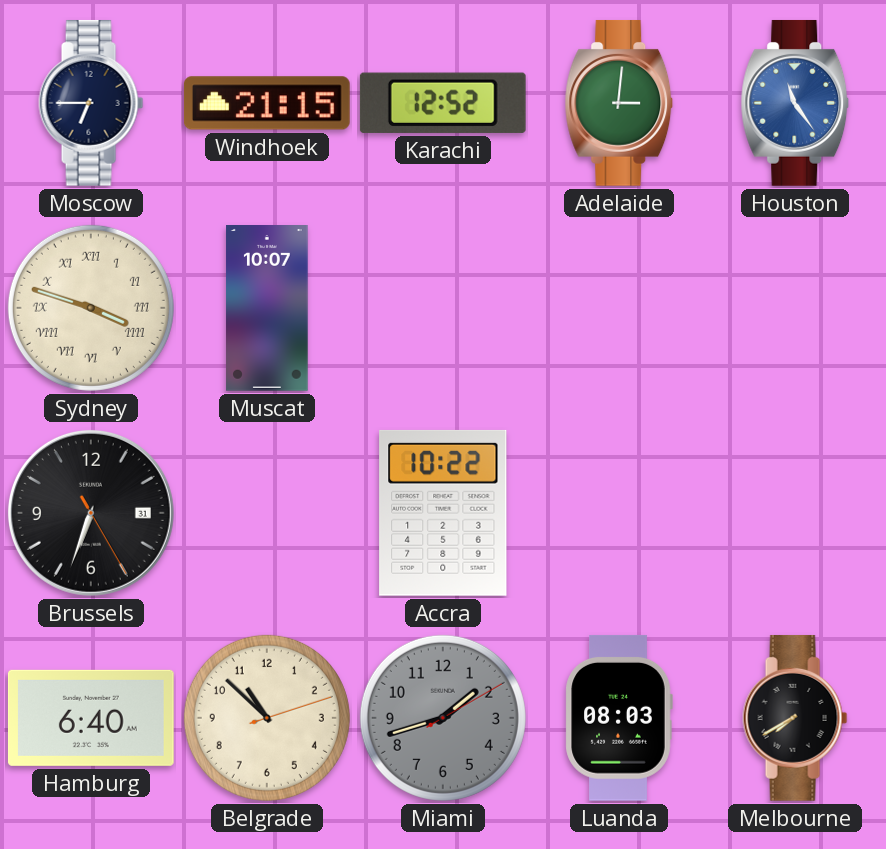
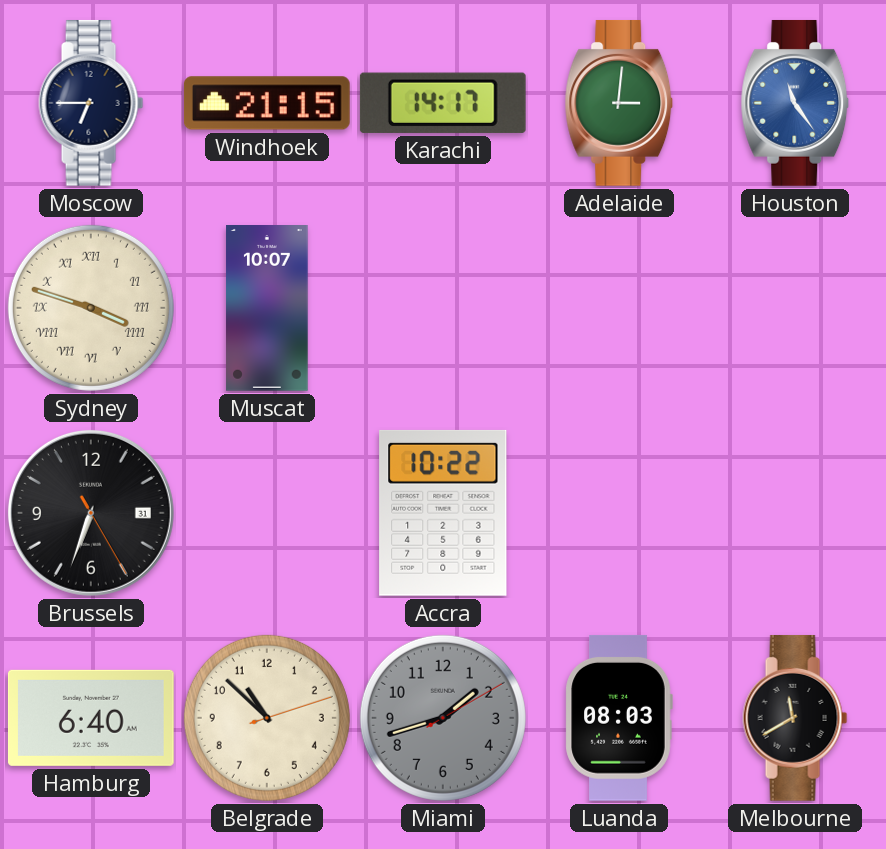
Karachi: 12:52 -> 14:17
Melbourne: 7:40 -> 11:40
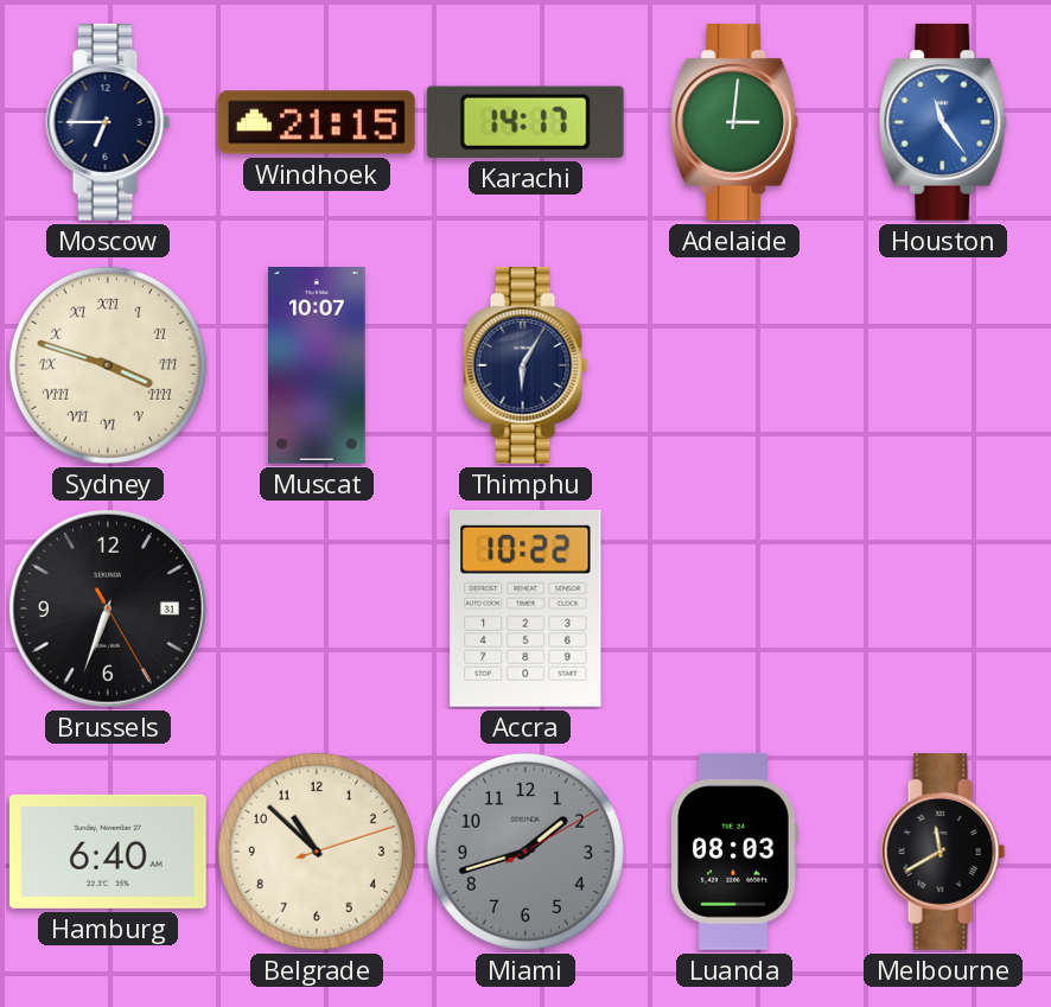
Thimphu: none -> 6:05
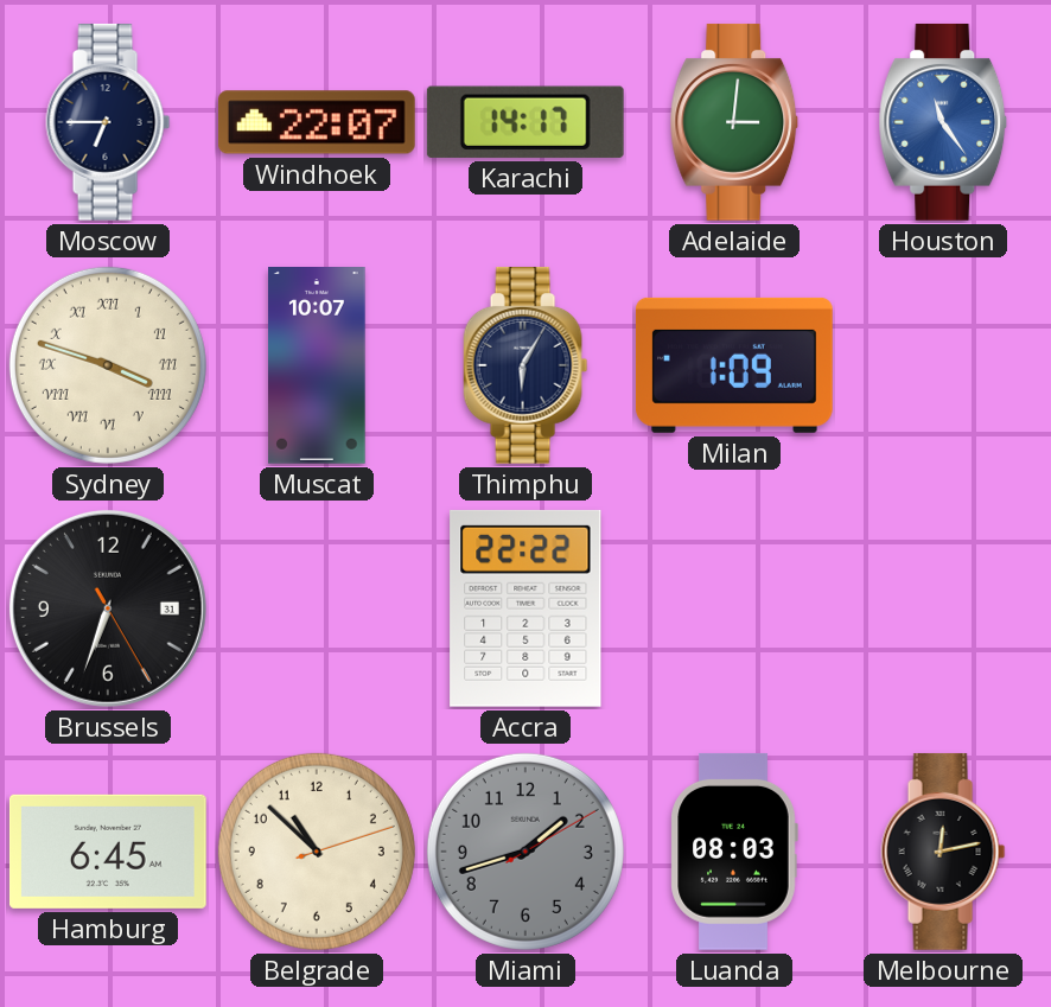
Windhoek: 21:15 -> 22:07
Milan: none -> 1:09
Accra: 10:22 -> 22:22
Hamburg: 6:40 -> 6:45
Melbourne: 11:40 -> 12:13
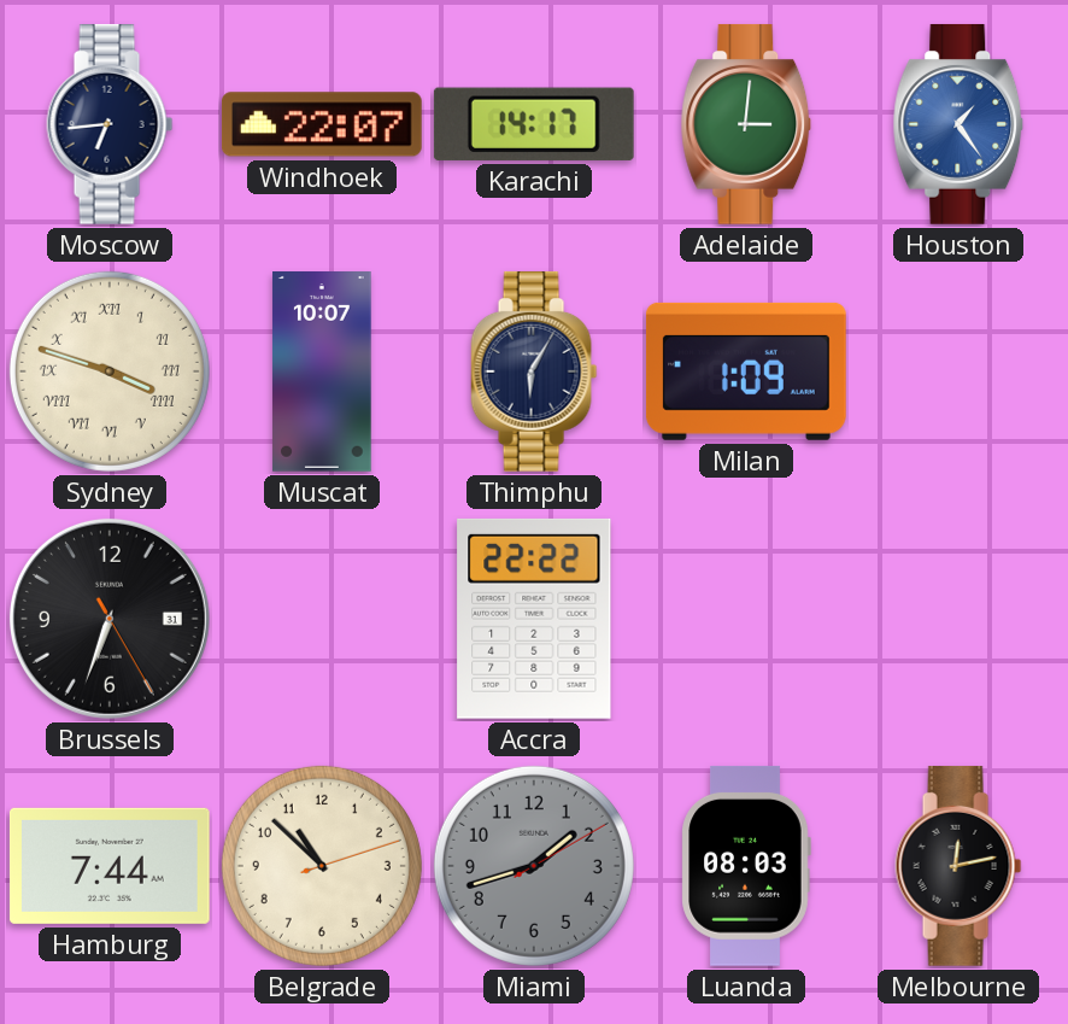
Moscow: 6:45 -> 6:44
Houston: 11:24 -> 1:24
Hamburg: 6:45 -> 7:44
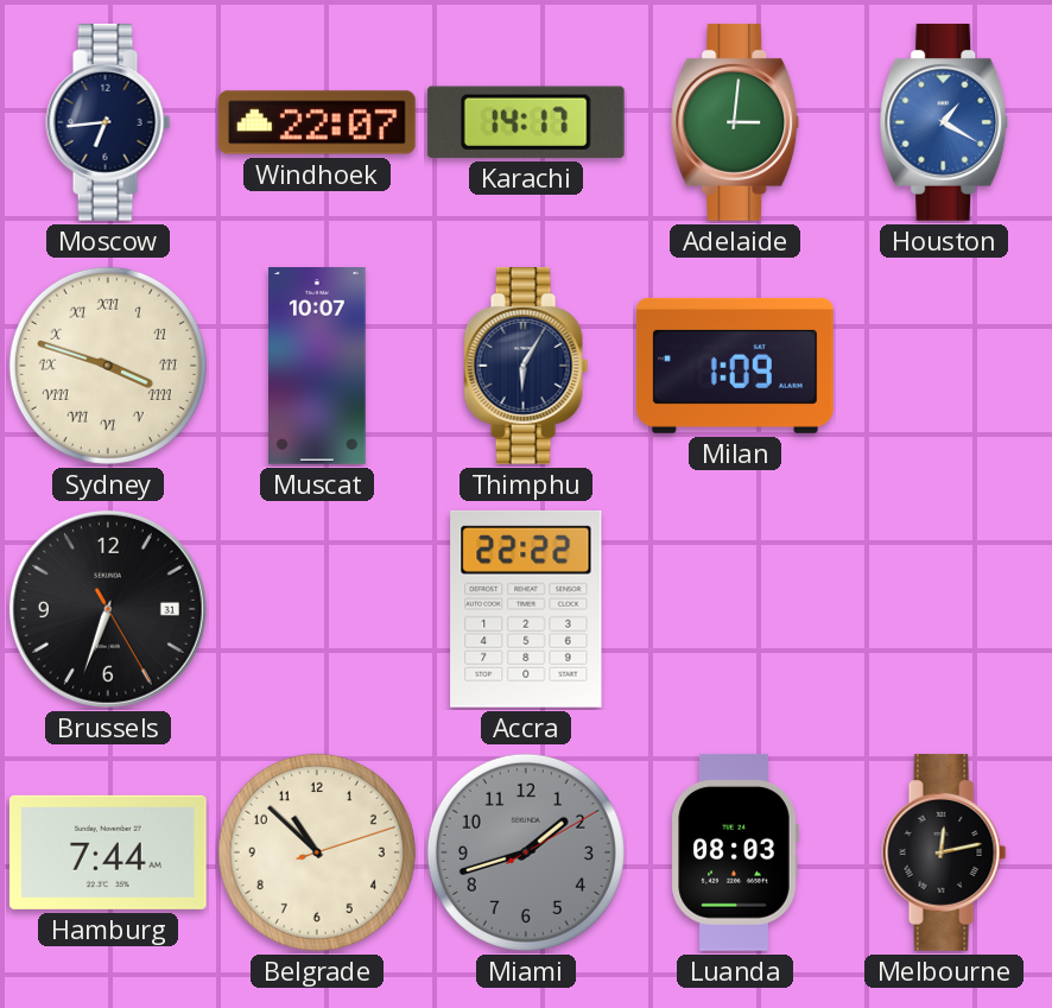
Houston: 1:24 -> 1:20
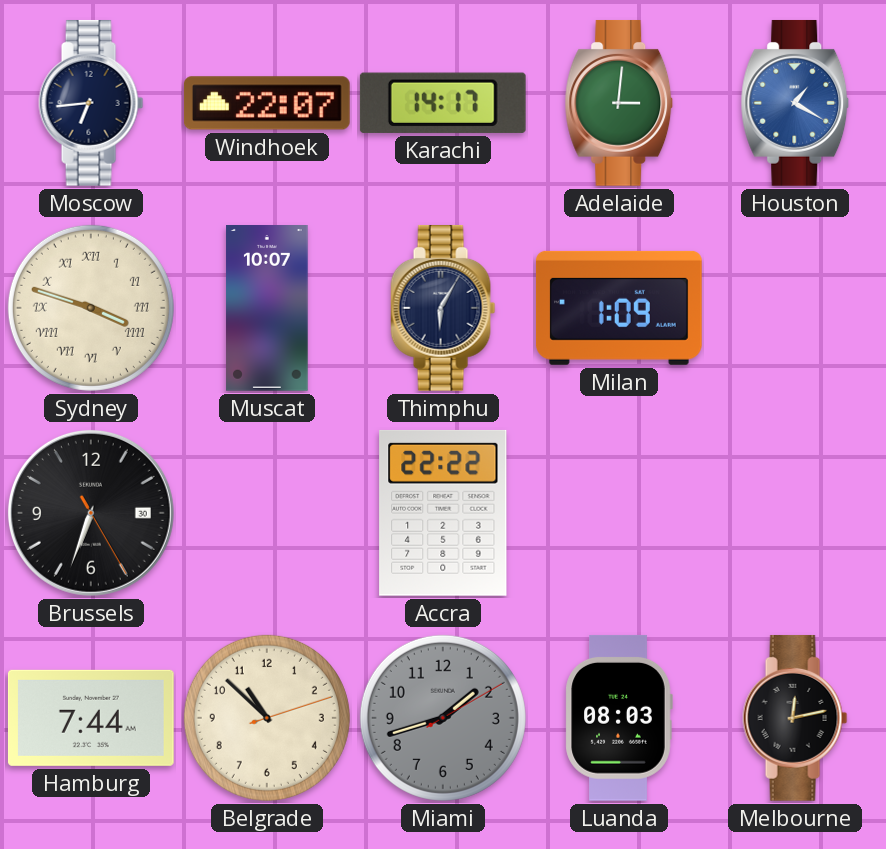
Brussels date: 31 -> 30
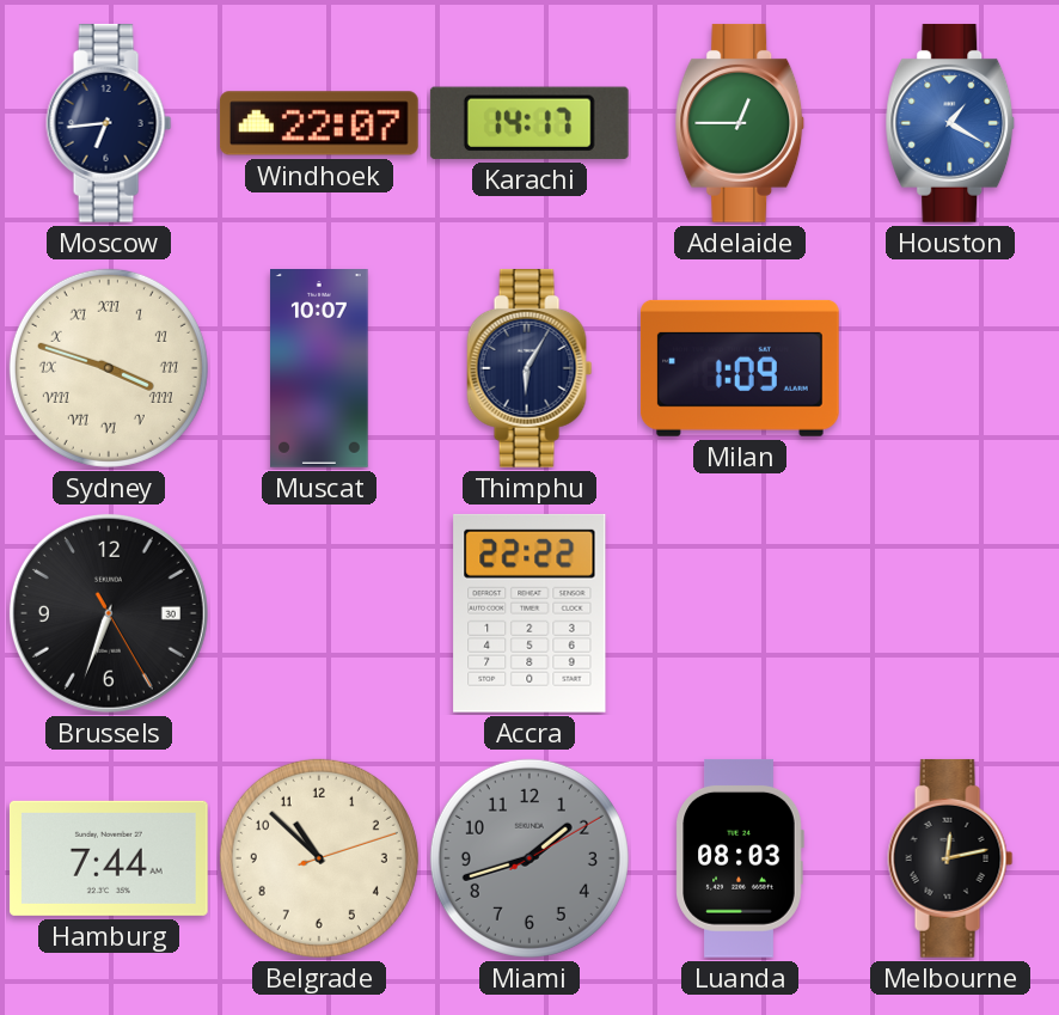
Adelaide: 3:01 -> 12:45
